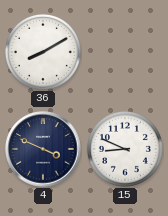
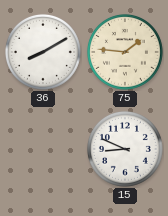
75: none -> 1:46
4: 3:49 -> none
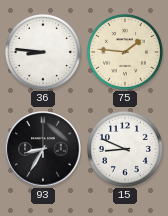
36: 8:10 -> 8:46
93: none -> 8:35
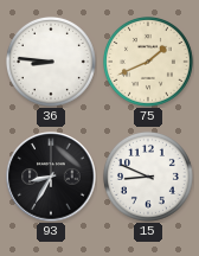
75: 1:46 -> 1:41
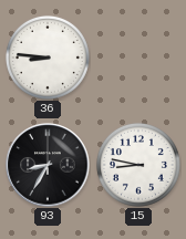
75: 1:41 -> none
15: 8:49 -> 8:47
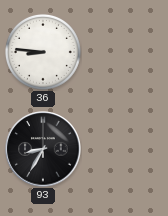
15: 8:47 -> none
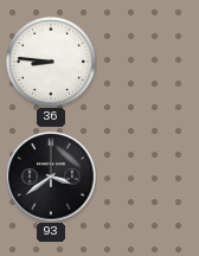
93: 8:35 -> 3:39
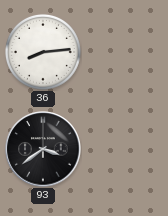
36: 8:46 -> 8:14
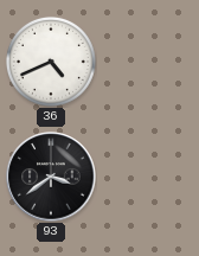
36: 8:14 -> 4:41
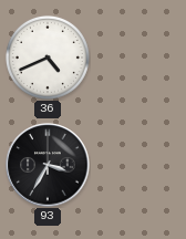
93: 3:39 -> 3:35
